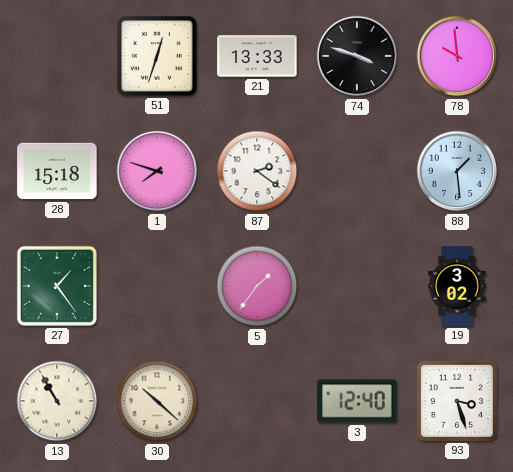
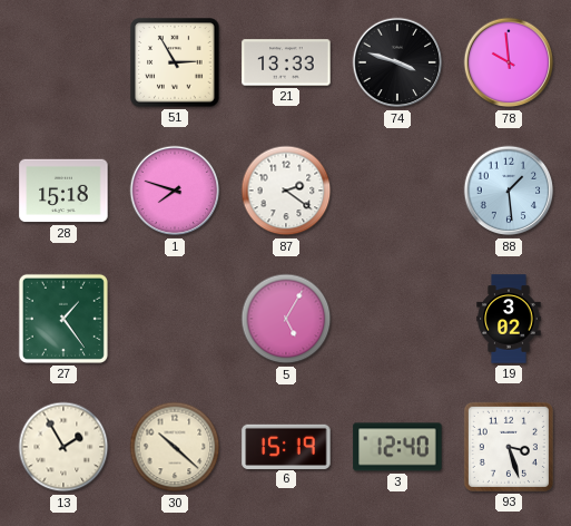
51: 12:33 -> 2:55
5: 1:36 -> 5:05
13: 10:55 -> 1:55
6: none -> 15:19
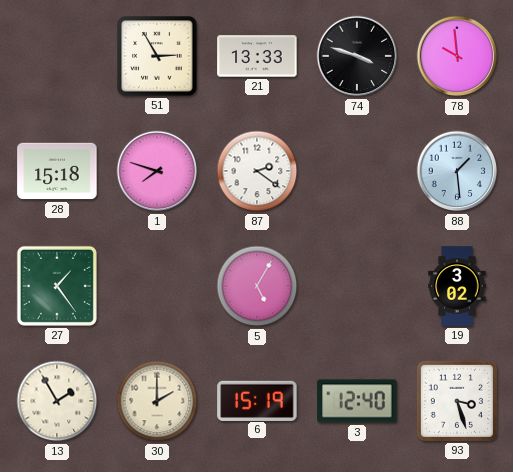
30: 10:22 -> 2:00
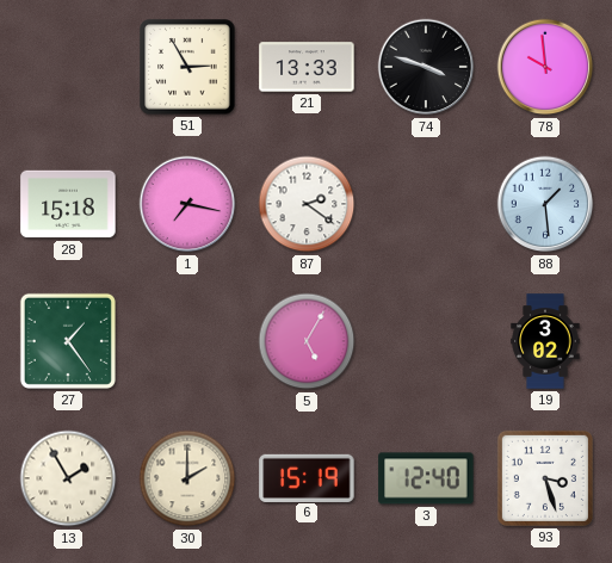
1: 7:48 -> 7:17
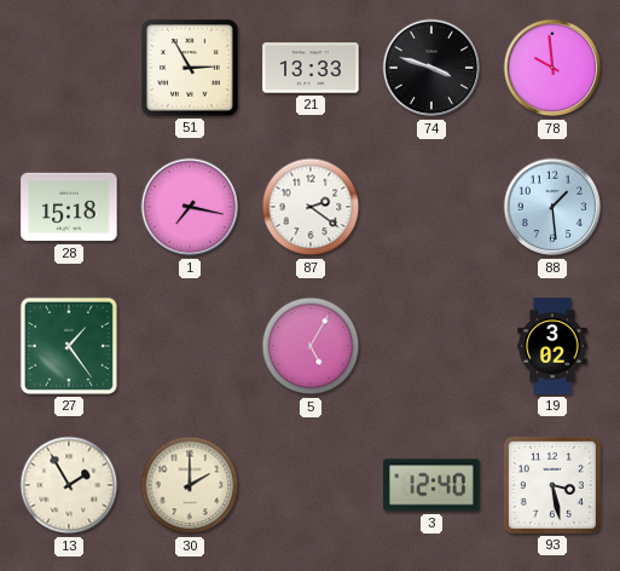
6: 15:19 -> none
93: 3:27 -> 3:28
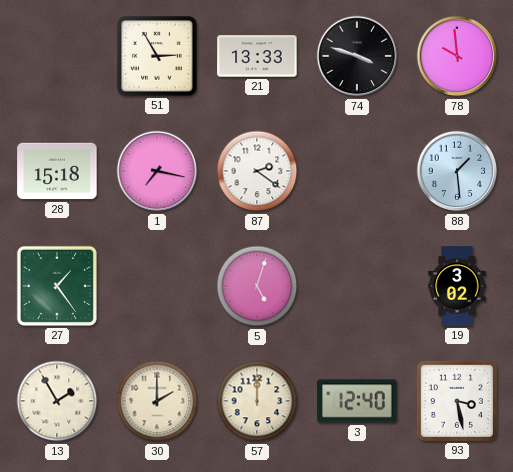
5: 5:05 -> 5:03
57: none -> 12:00
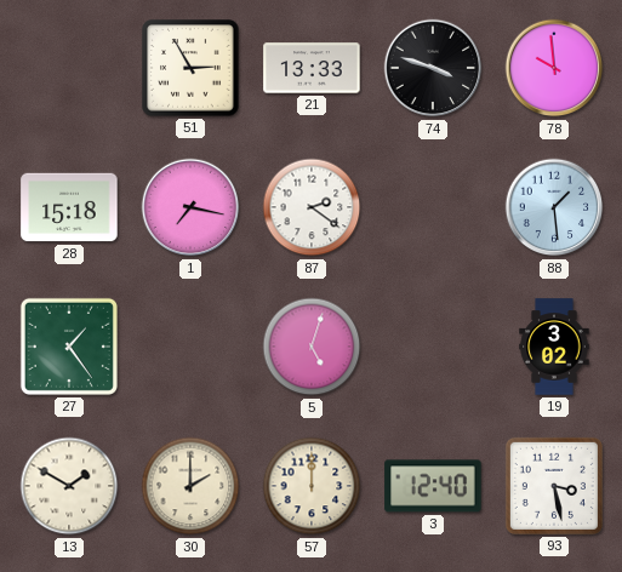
13: 1:55 -> 1:50
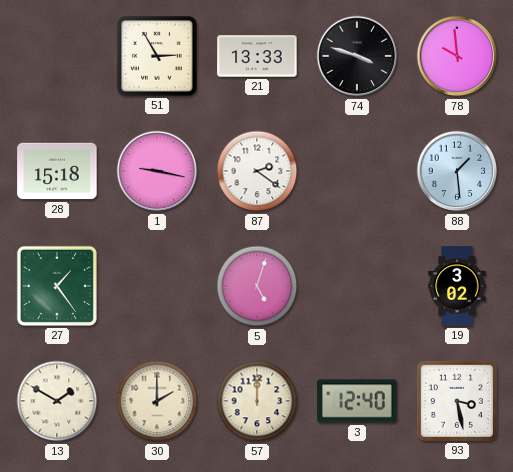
1: 7:17 -> 9:17
